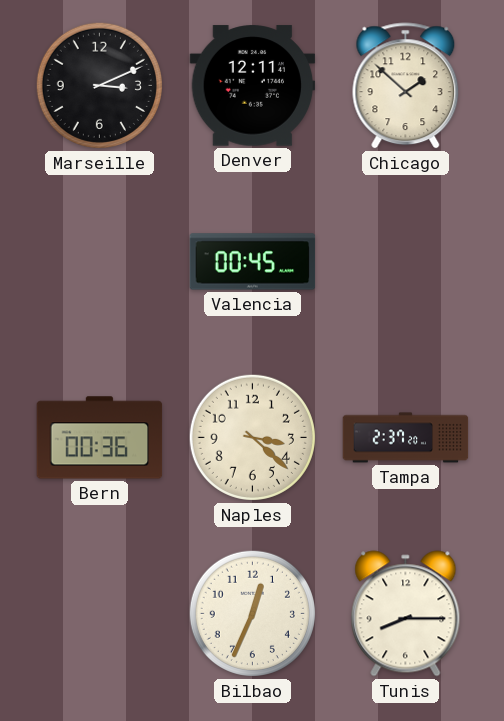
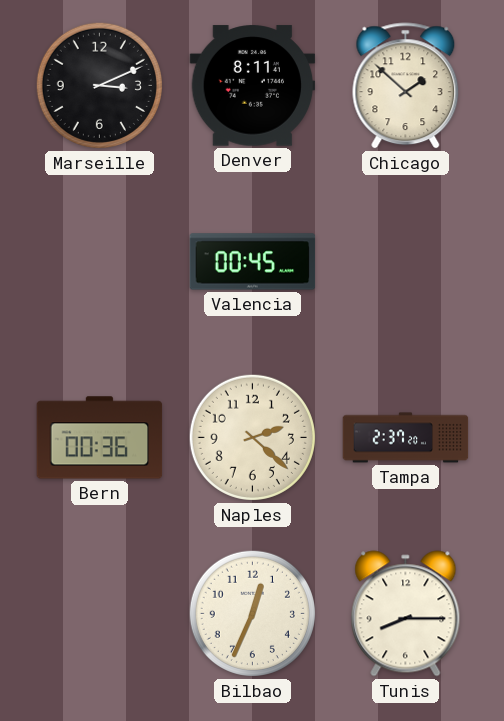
Denver: 12:11 -> 8:11
Naples: 3:22 -> 2:22
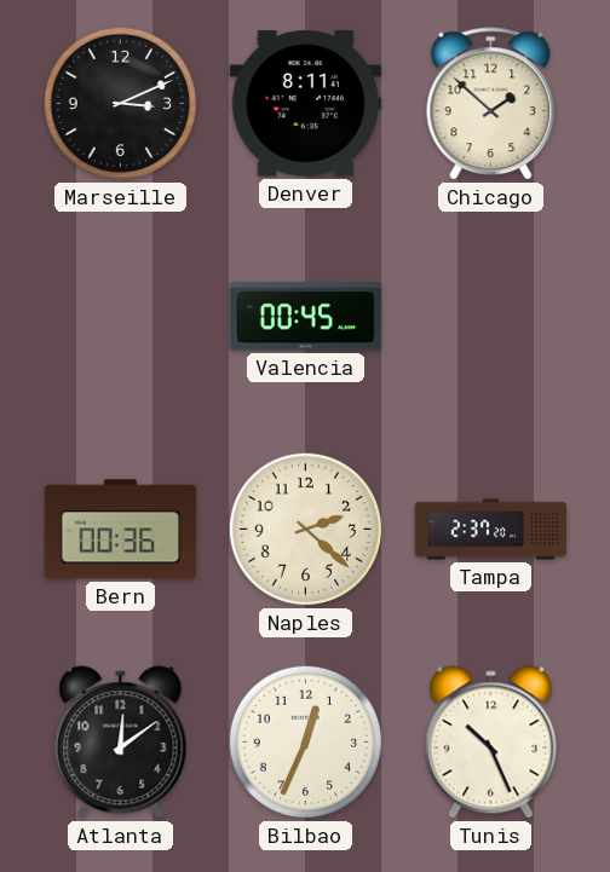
Atlanta: none -> 12:09
Tunis: 8:15 -> 10:26
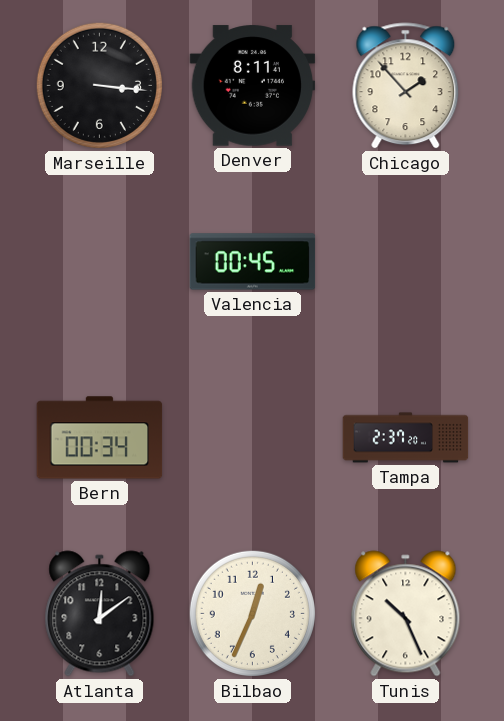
Marseille: 3:11 -> 3:16
Chicago: 1:52 -> 1:53
Bern: 00:36 -> 00:34
Naples: 2:22 -> none
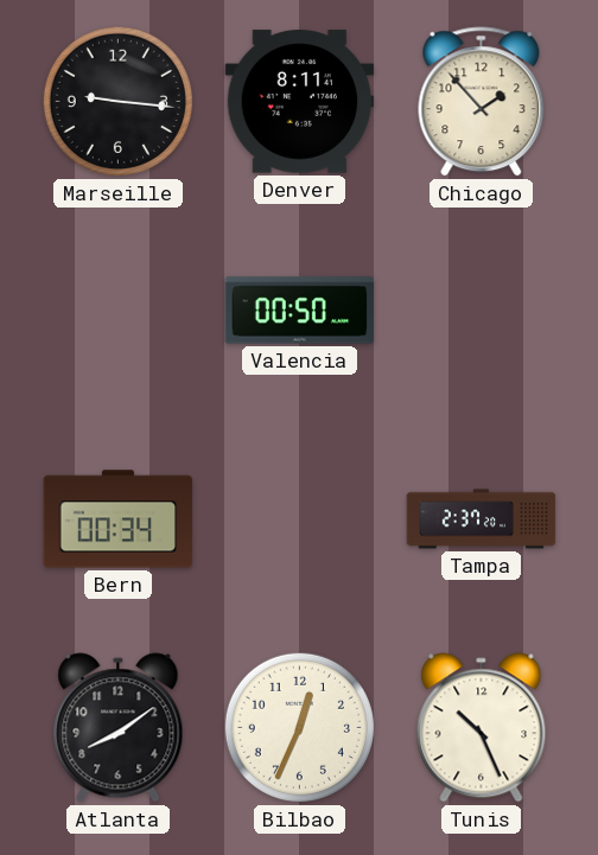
Marseille: 3:16 -> 9:16
Valencia: 00:45 -> 00:50
Atlanta: 12:09 -> 8:09
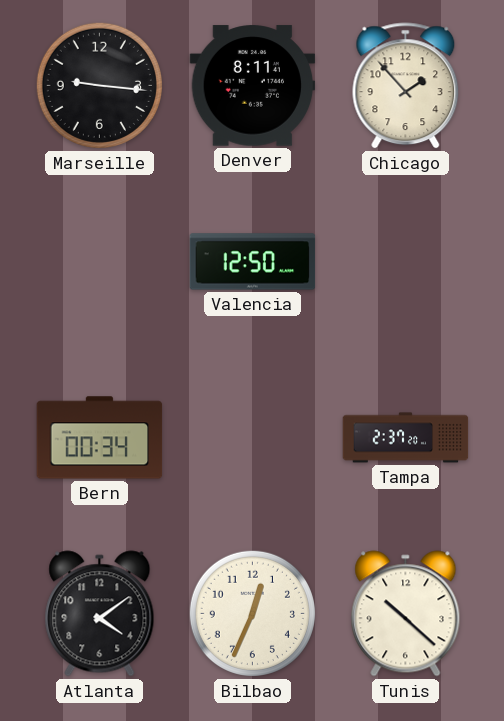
Valencia: 00:50 -> 12:50
Atlanta: 8:09 -> 4:09
Tunis: 10:26 -> 10:22
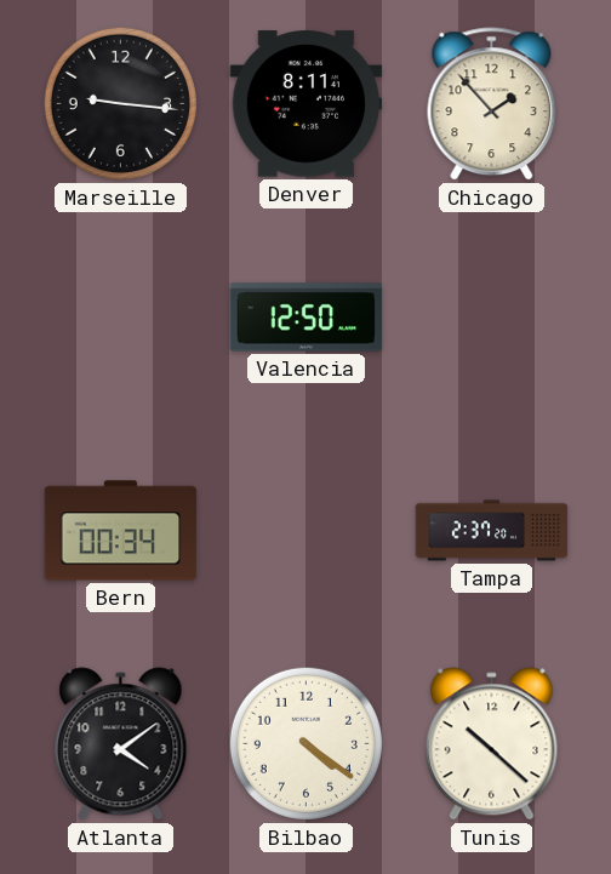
Bilbao: 12:34 -> 4:21
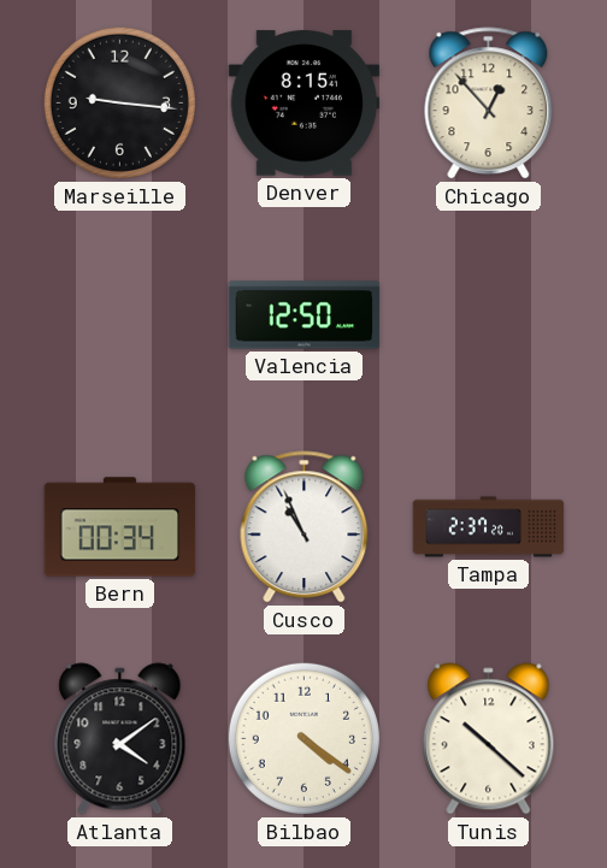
Denver: 8:11 -> 8:15
Chicago: 1:53 -> 12:53
Cusco: none -> 10:56
